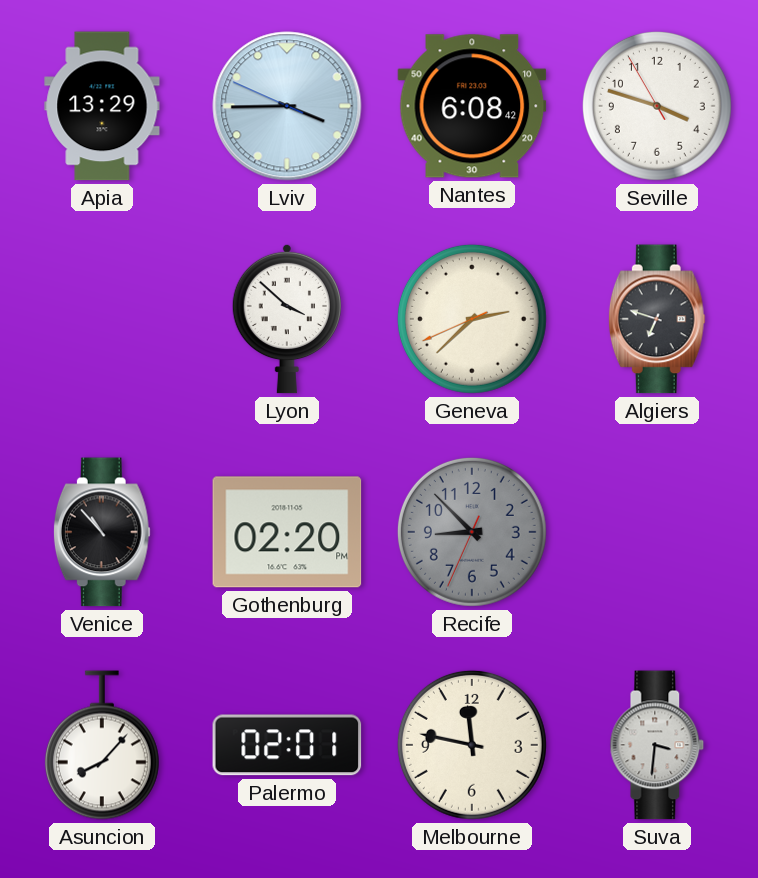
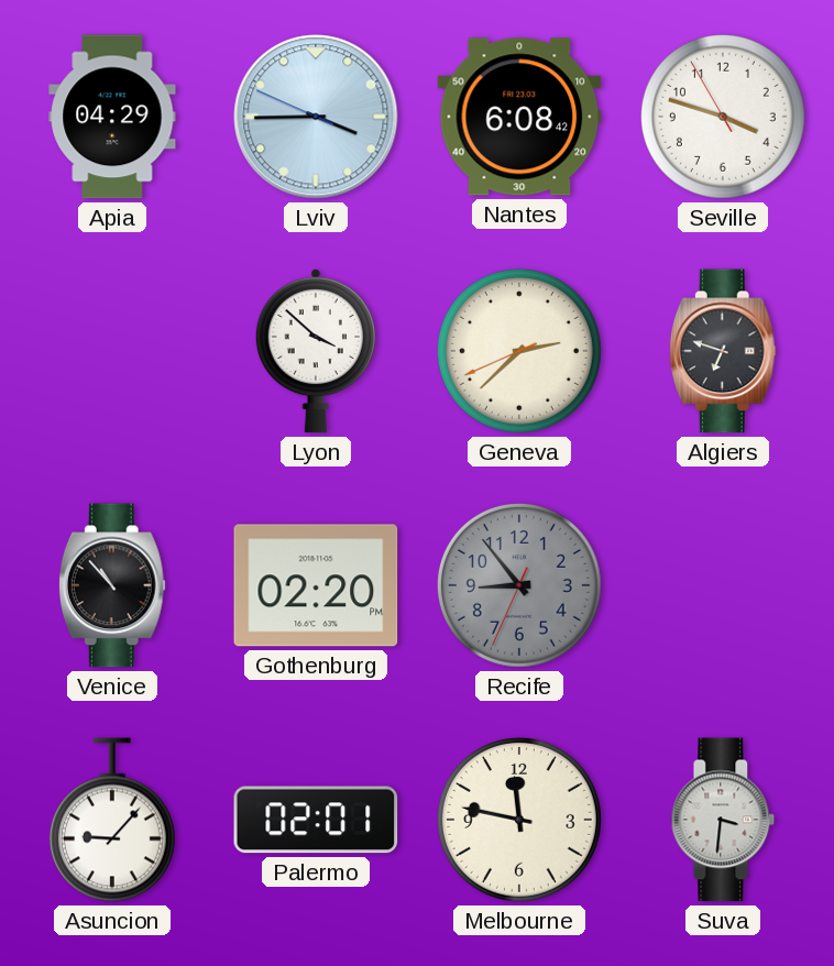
Apia: 13:29 -> 04:29
Recife: 8:52 -> 8:53
Asuncion: 8:07 -> 9:07
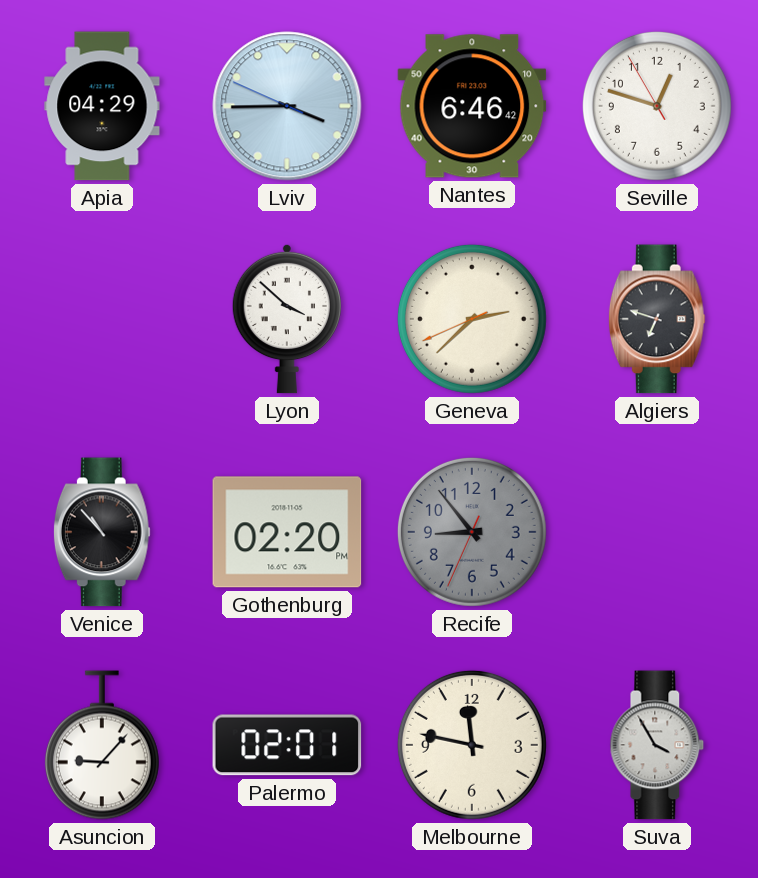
Nantes: 6:08 -> 6:46
Seville: 3:47 -> 12:47
Suva: 3:31 -> 3:55
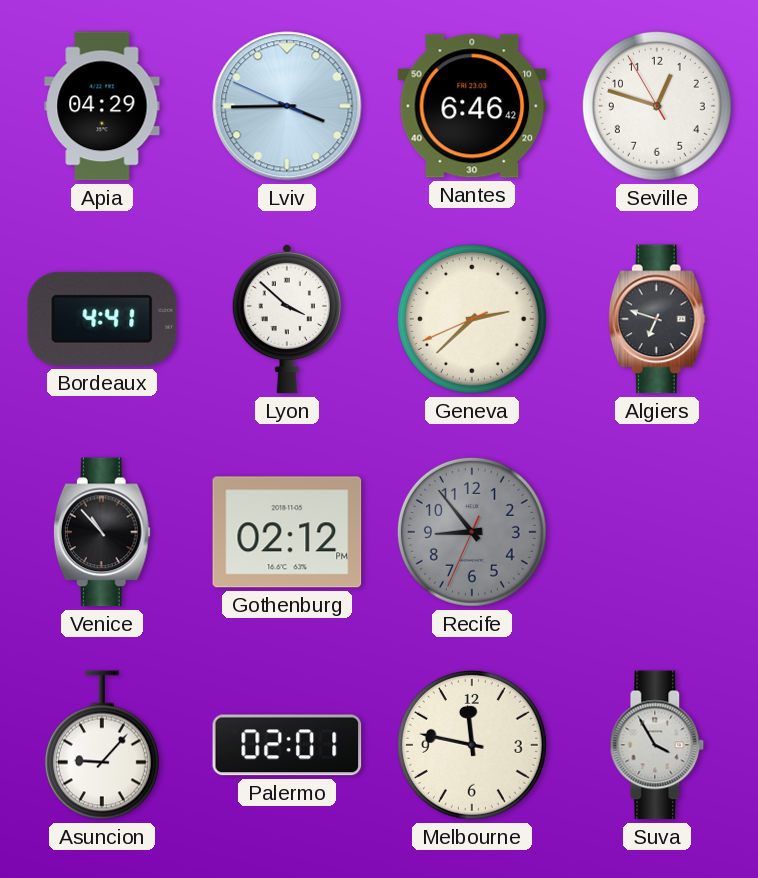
Bordeaux: none -> 4:41
Gothenburg: 02:20 -> 02:12
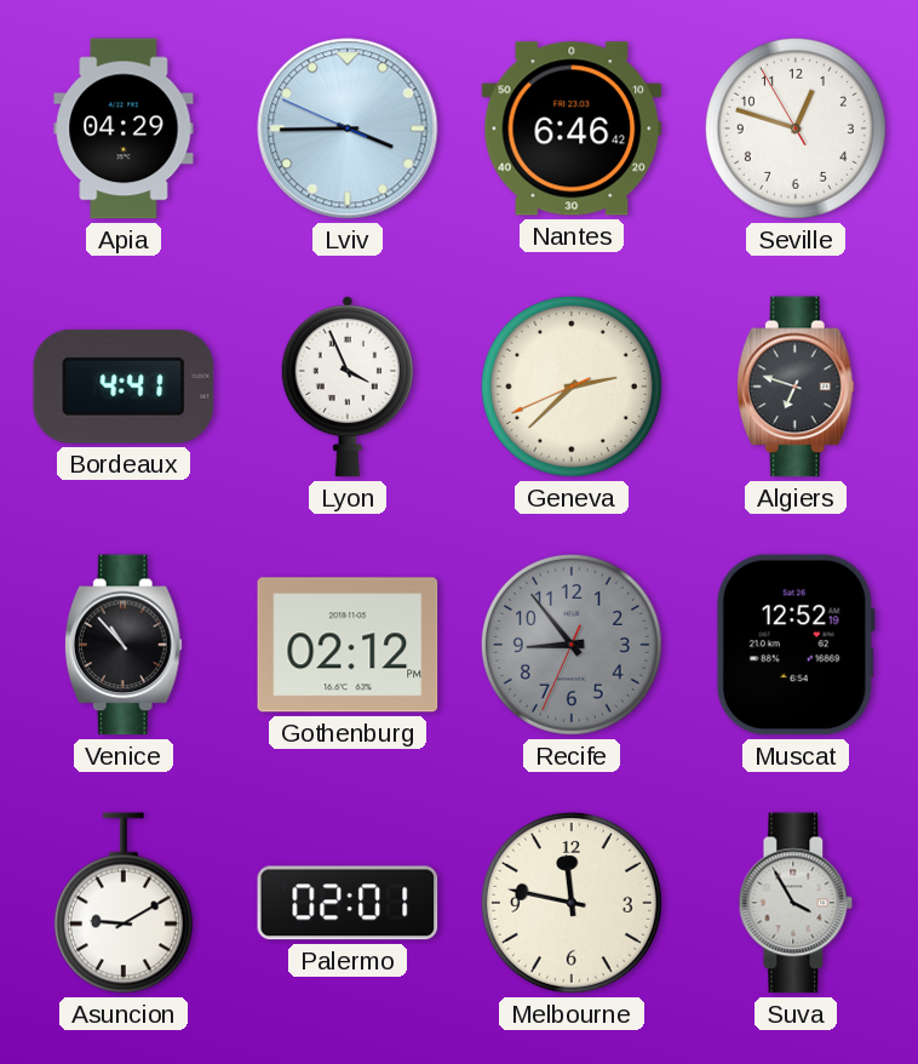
Lyon: 3:52 -> 3:56
Muscat: none -> 12:52
Asuncion: 9:07 -> 9:10
